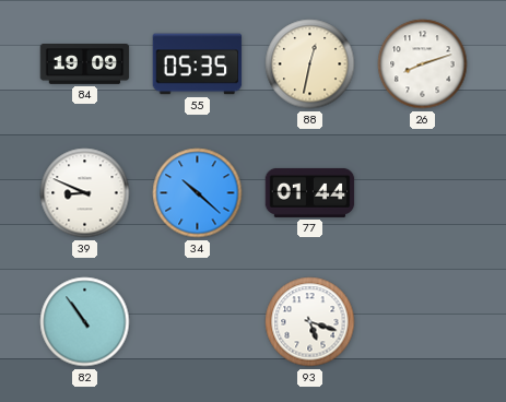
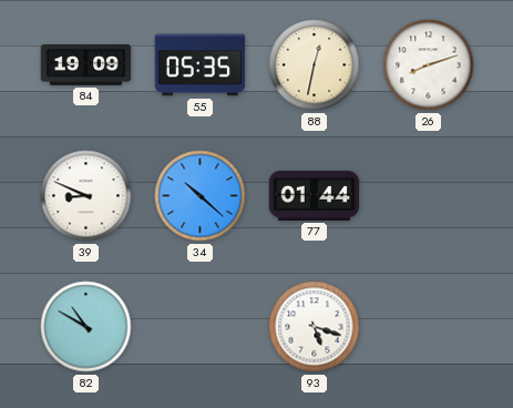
82: 10:54 -> 10:50
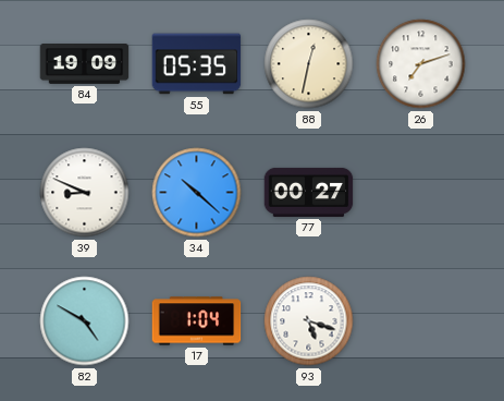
26: 8:12 -> 7:12
77: 01:44 -> 00:27
82: 10:50 -> 4:50
17: none -> 1:04
